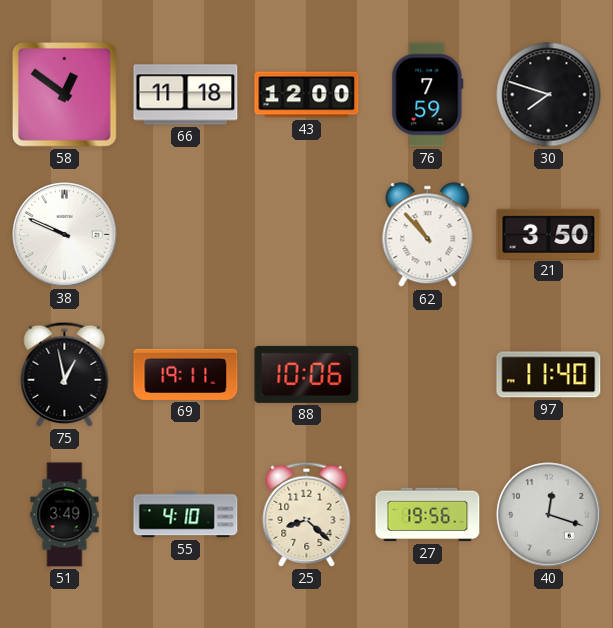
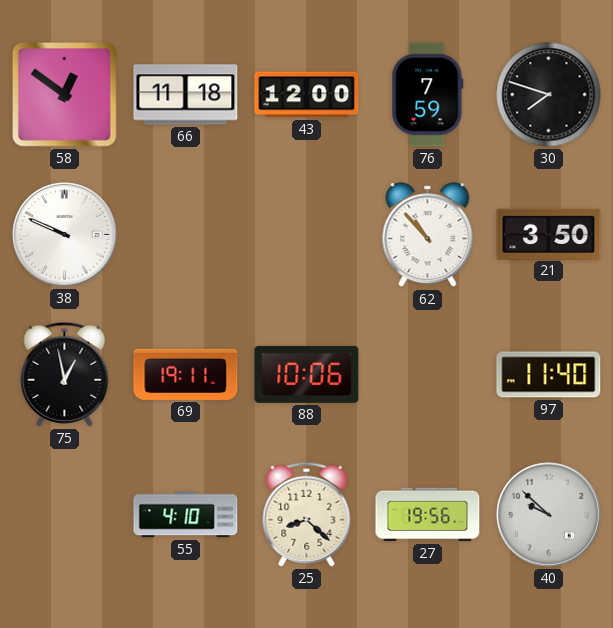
51: 3:49 -> none
40: 12:18 -> 9:52
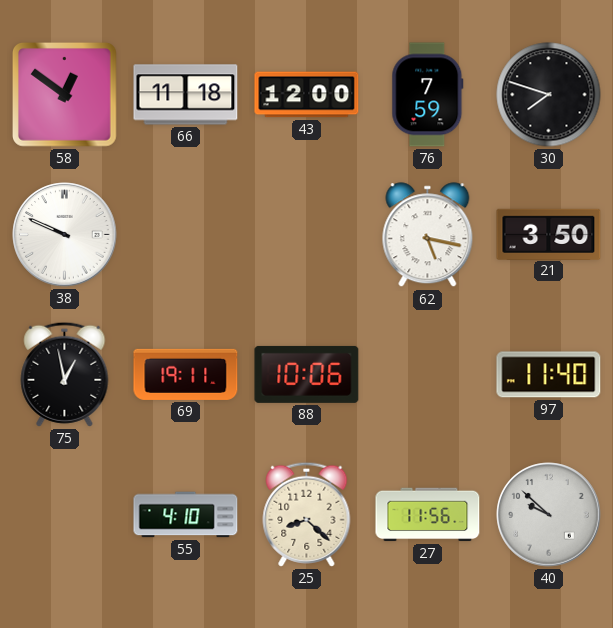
62: 10:53 -> 5:17
27: 19:56 -> 11:56
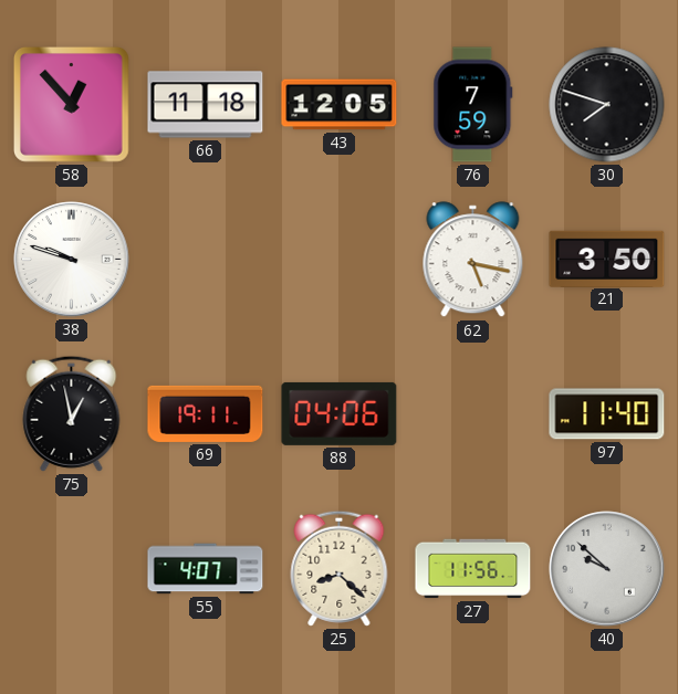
58: 12:51 -> 12:53
43: 12:00 -> 12:05
38: 9:49 -> 9:48
88: 10:06 -> 04:06
55: 4:10 -> 4:07
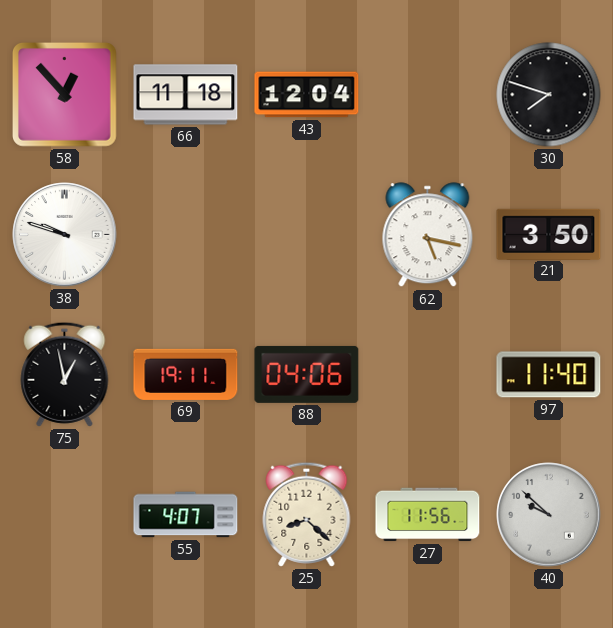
43: 12:05 -> 12:04
76: 7:59 -> none
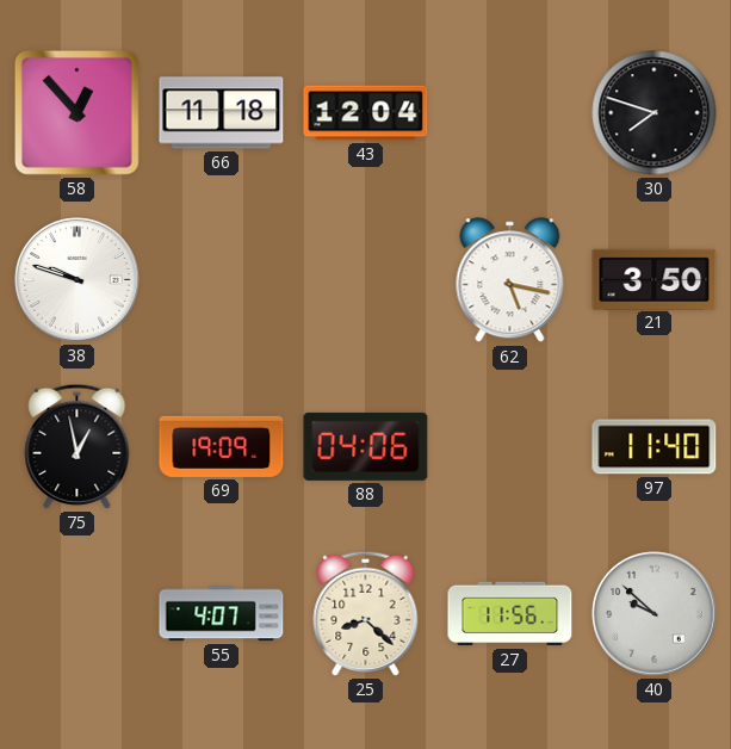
69: 19:11 -> 19:09
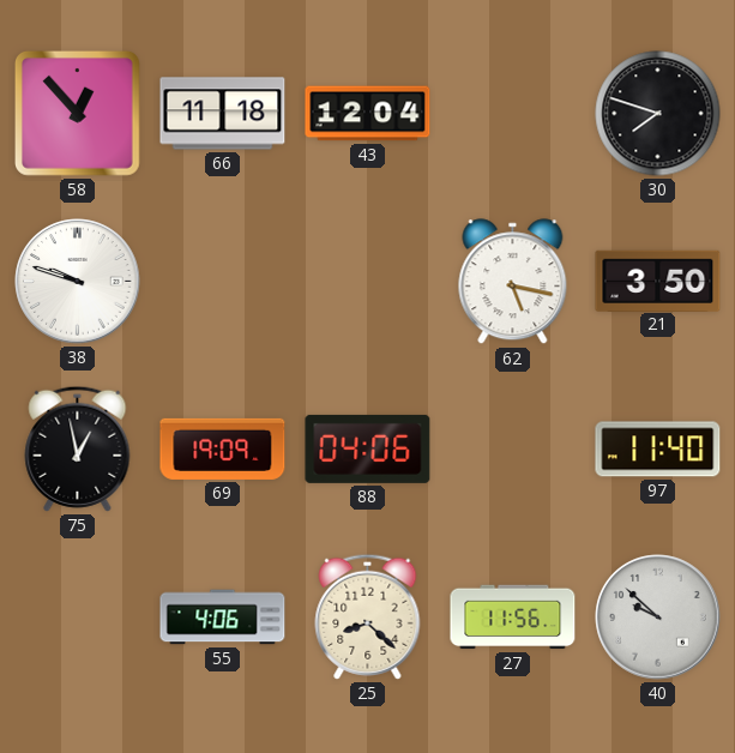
55: 4:07 -> 4:06
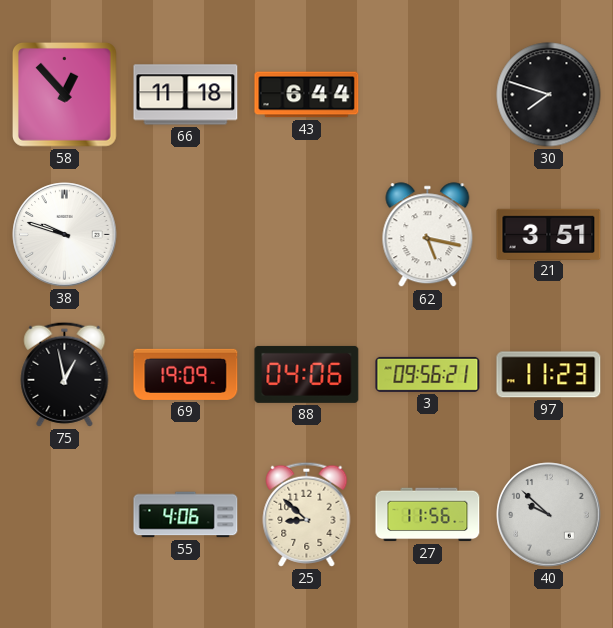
43: 12:04 -> 6:44
21: 3:50 -> 3:51
3: none -> 09:56
97: 11:40 -> 11:23
25: 8:22 -> 8:52
